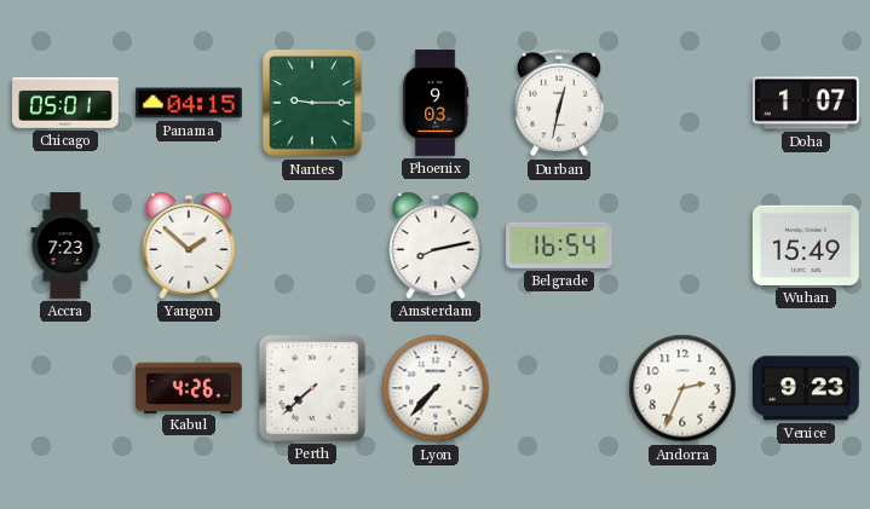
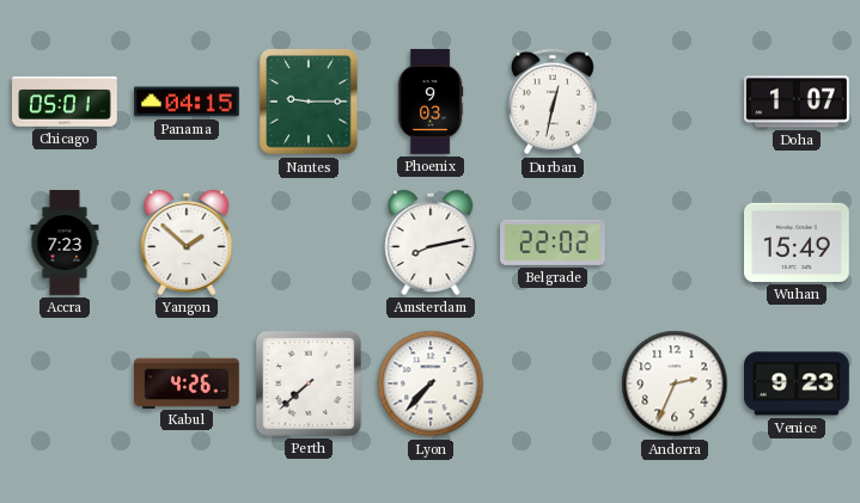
Belgrade: 16:54 -> 22:02
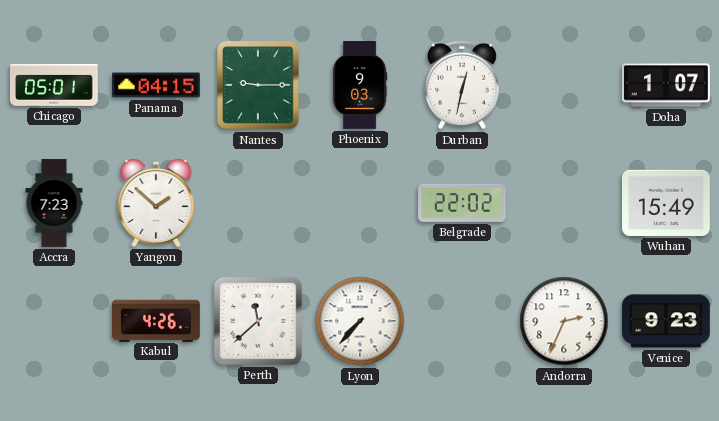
Amsterdam: 8:13 -> none
Perth: 7:38 -> 11:38
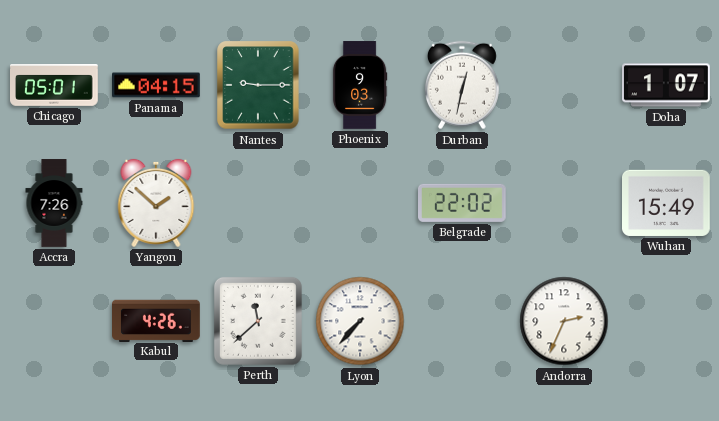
Accra: 7:23 -> 7:26
Venice: 9:23 -> none
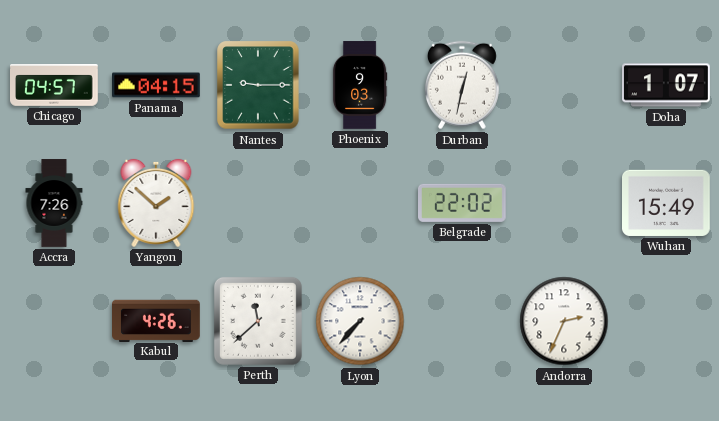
Chicago: 05:01 -> 04:57
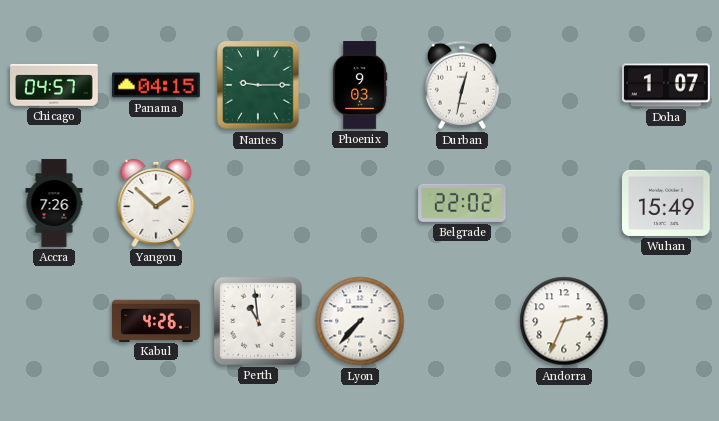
Perth: 11:38 -> 10:59
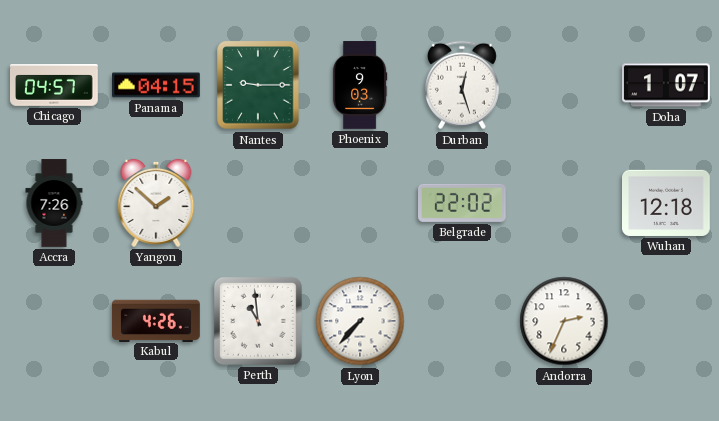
Durban: 12:32 -> 12:27
Wuhan: 15:49 -> 12:18
